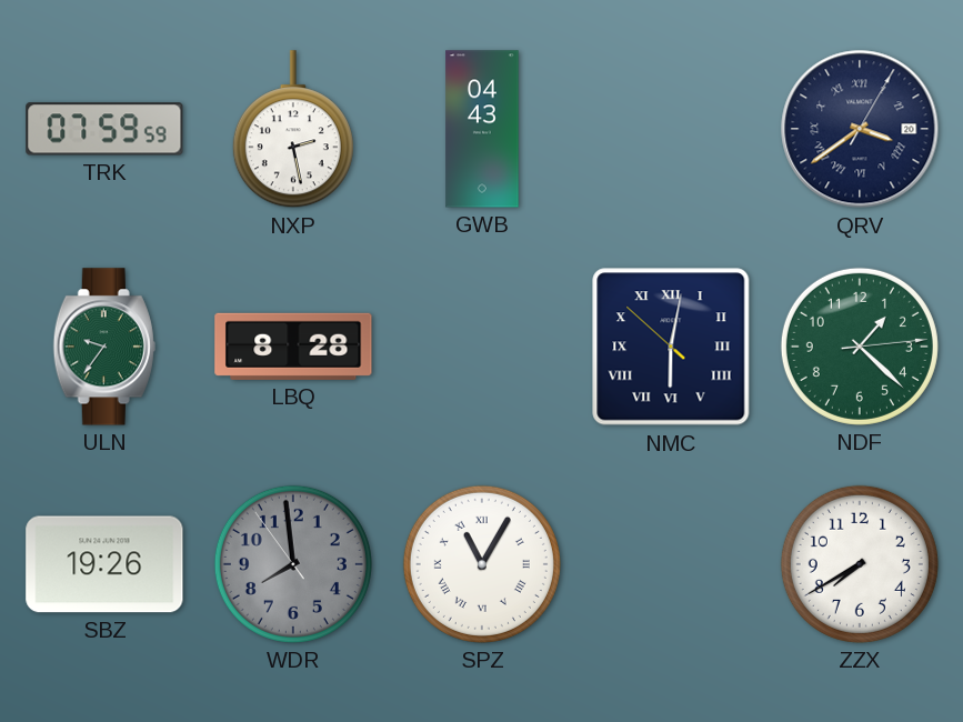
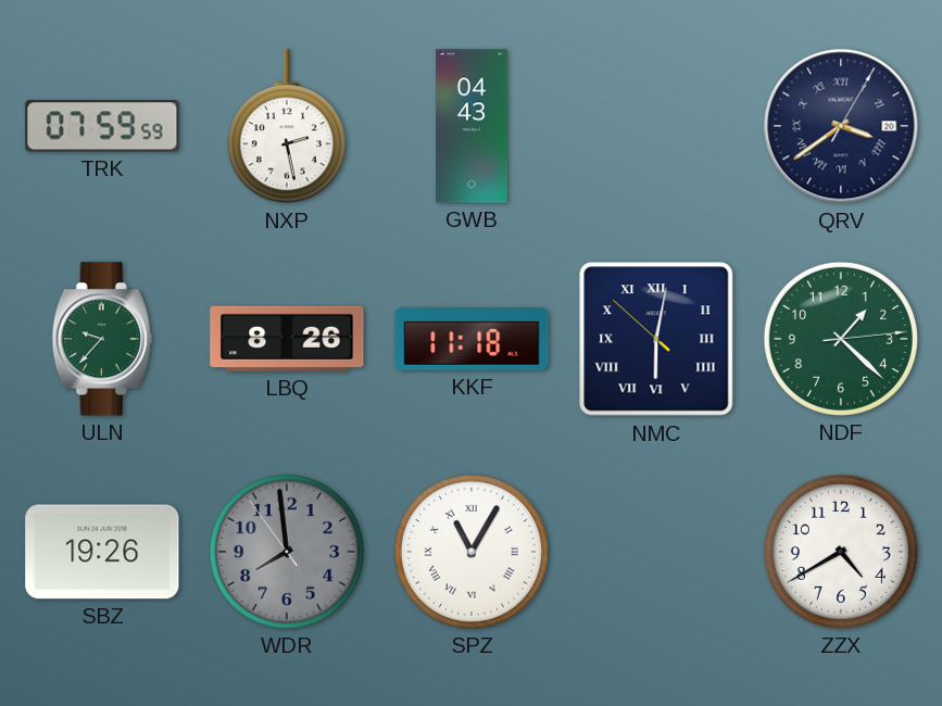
ULN: 9:36 -> 9:37
LBQ: 8:28 -> 8:26
KKF: none -> 11:18
ZZX: 7:40 -> 4:40
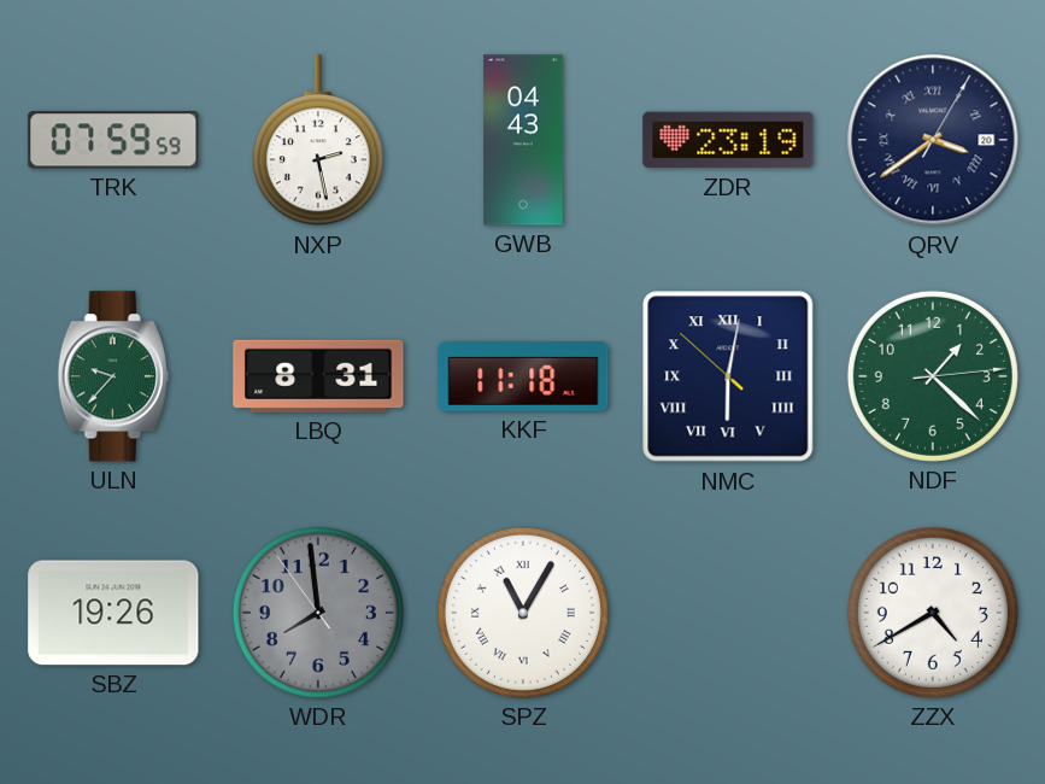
ZDR: none -> 23:19
LBQ: 8:26 -> 8:31
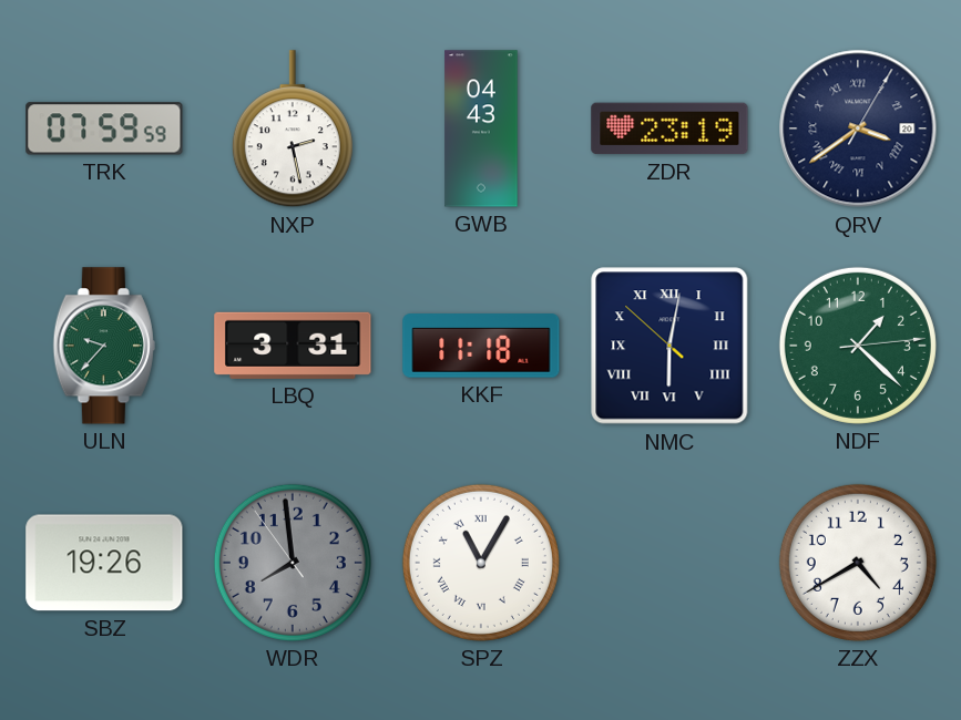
LBQ: 8:31 -> 3:31
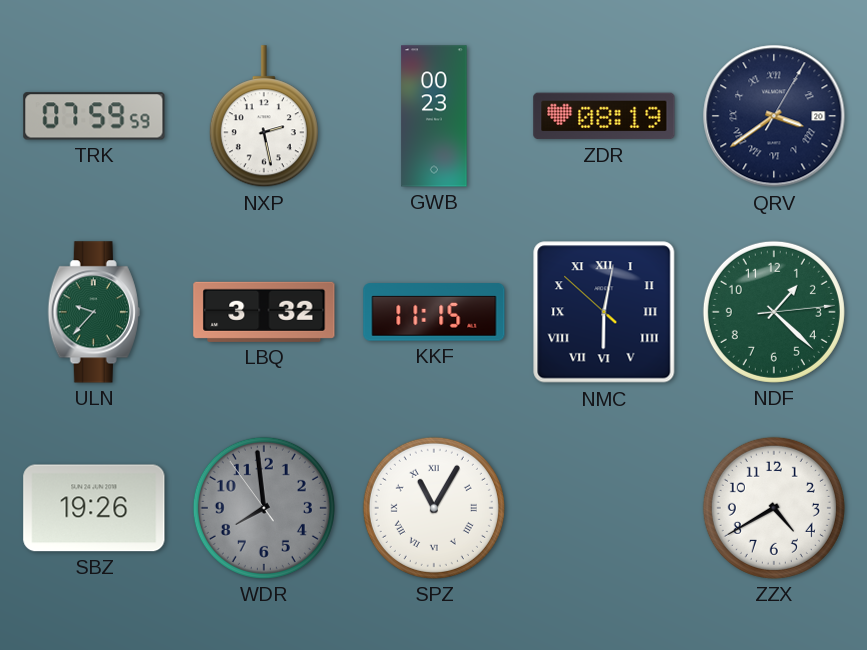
GWB: 04:43 -> 00:23
ZDR: 23:19 -> 08:19
LBQ: 3:31 -> 3:32
KKF: 11:18 -> 11:15
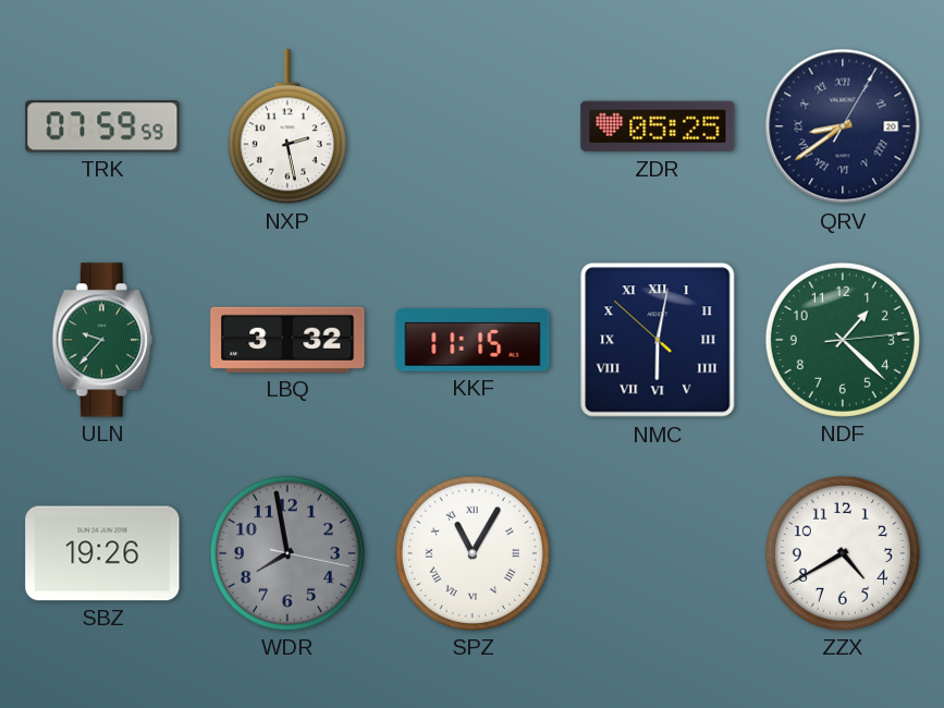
GWB: 00:23 -> none
ZDR: 08:19 -> 05:25
QRV: 3:39 -> 8:39
WDR: 7:58:54 -> 7:58:17
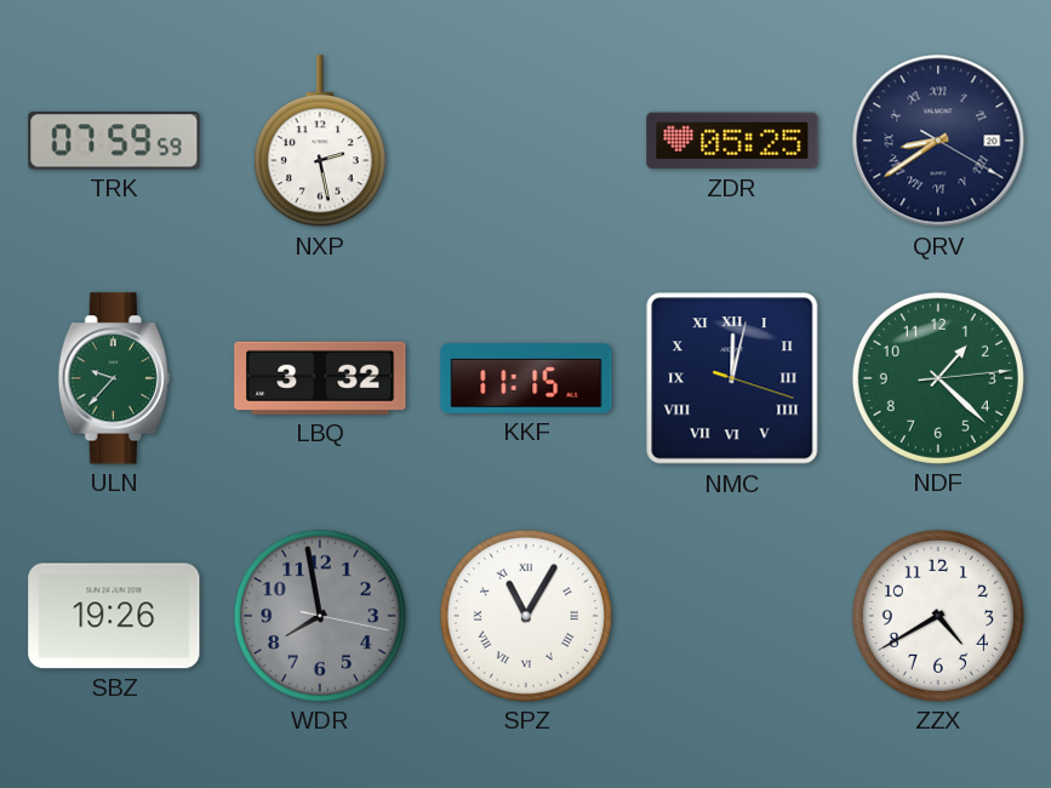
QRV: 8:39:05 -> 8:39:20
NMC: 6:01 -> 12:02
